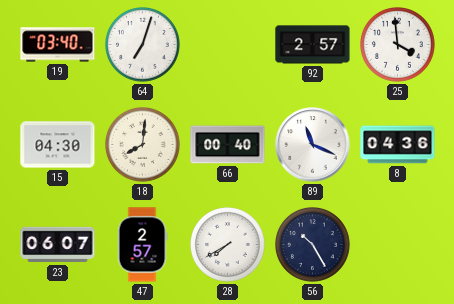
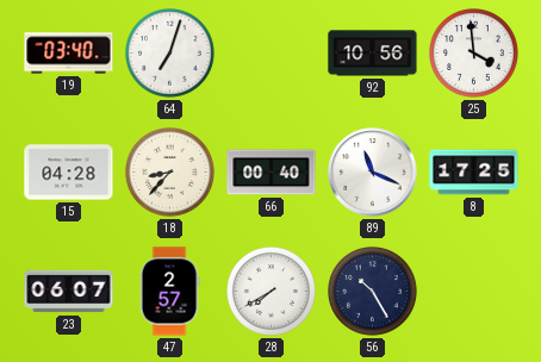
92: 2:57 -> 10:56
15: 04:30 -> 04:28
18: 8:01 -> 8:37
8: 04:36 -> 17:25
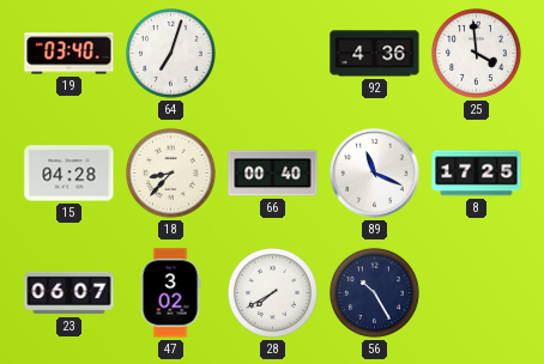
92: 10:56 -> 4:36
47: 2:57 -> 3:02
